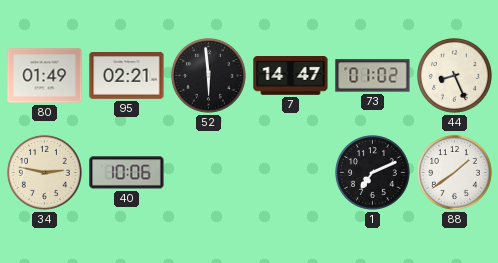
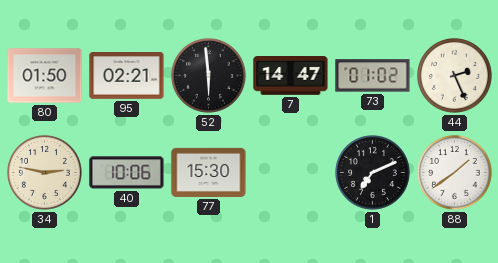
80: 01:49 -> 01:50
44: 8:26 -> 2:26
77: none -> 15:30
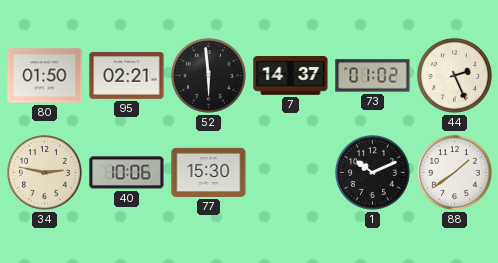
7: 14:47 -> 14:37
1: 7:11 -> 10:11
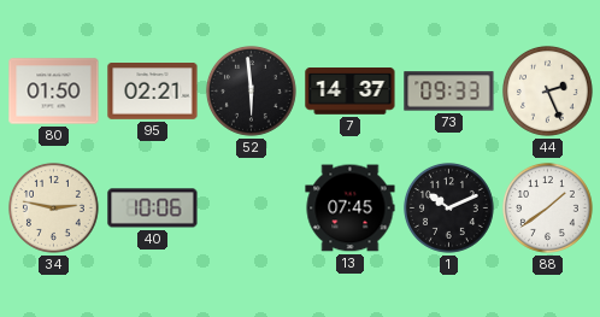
73: 01:02 -> 09:33
77: 15:30 -> none
13: none -> 07:45
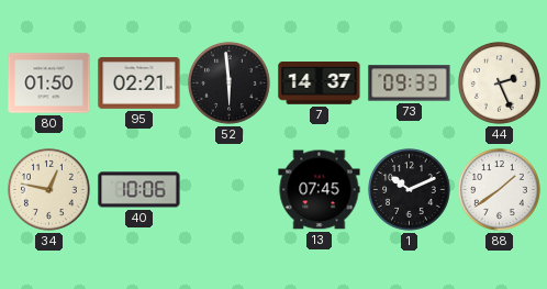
34: 2:47 -> 12:47
